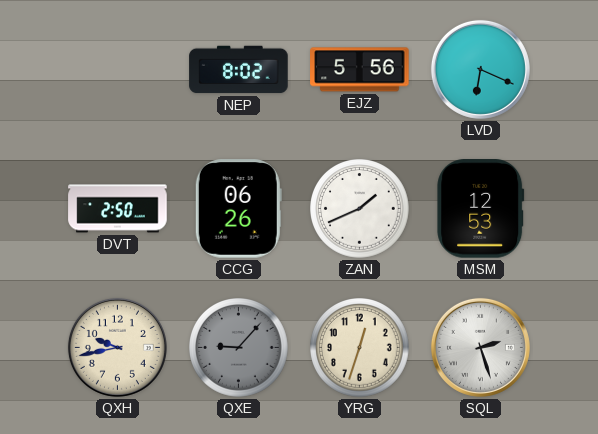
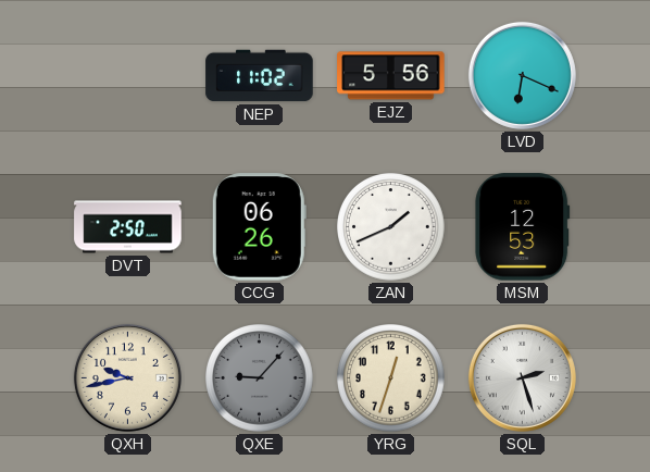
NEP: 8:02 -> 11:02
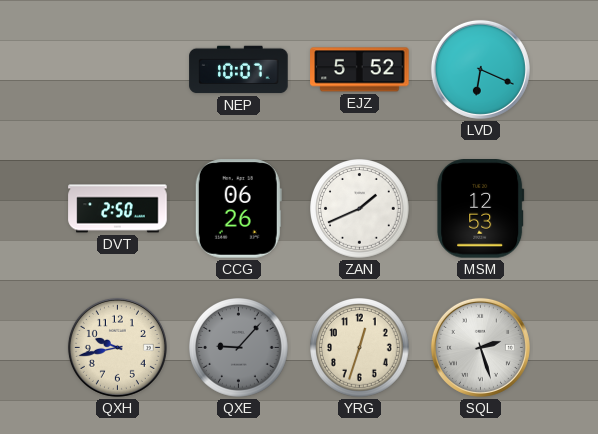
NEP: 11:02 -> 10:07
EJZ: 5:56 -> 5:52
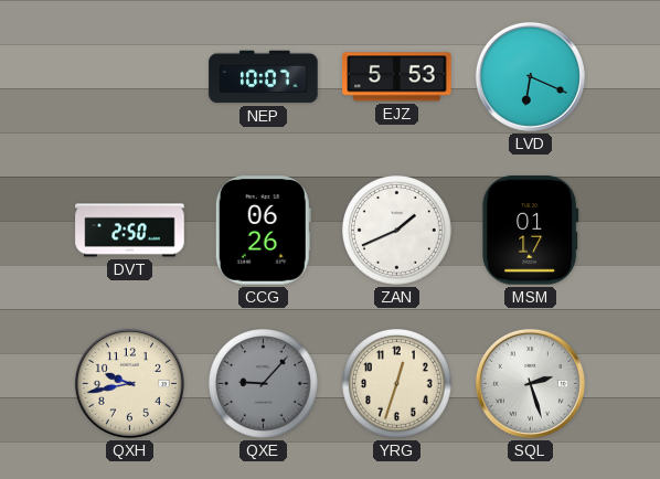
EJZ: 5:52 -> 5:53
MSM: 12:53 -> 01:17
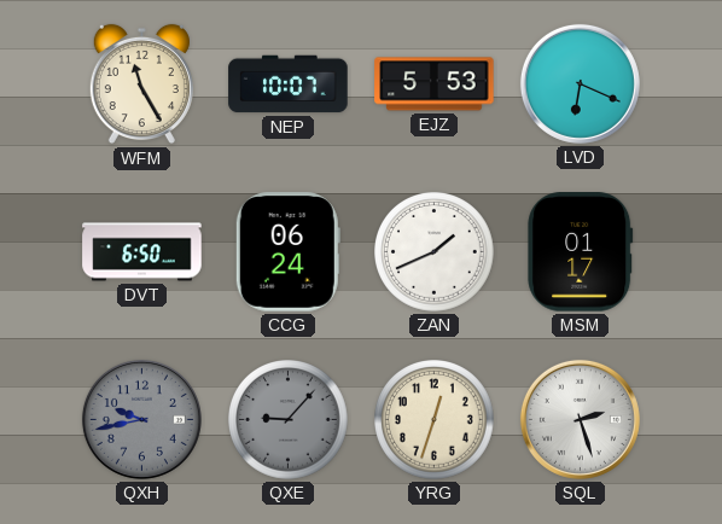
WFM: none -> 11:25
DVT: 2:50 -> 6:50
CCG: 06:26 -> 06:24
QXH dial: cream -> grey
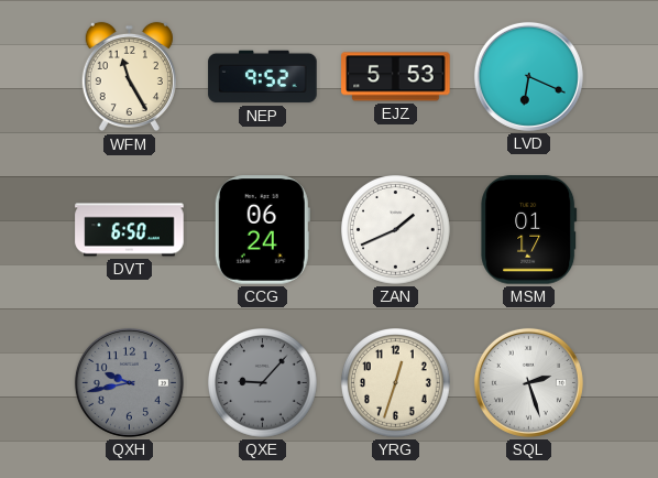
NEP: 10:07 -> 9:52
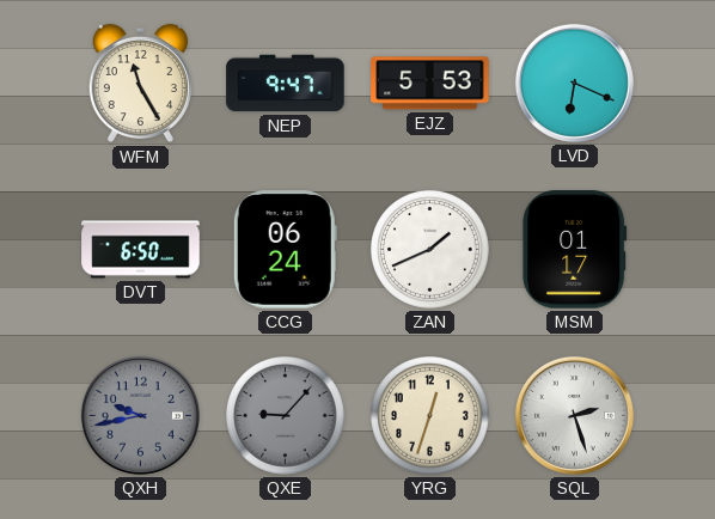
NEP: 9:52 -> 9:47
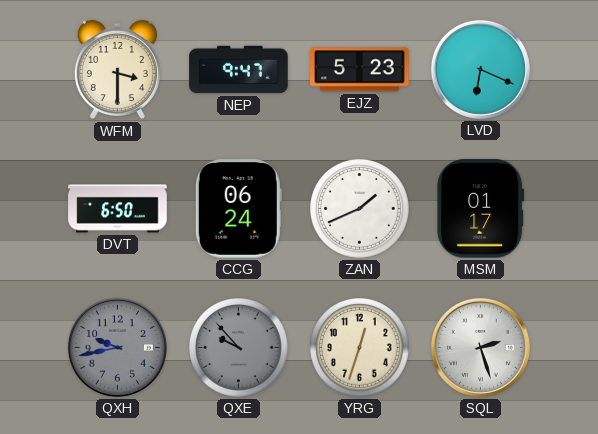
WFM: 11:25 -> 3:30
EJZ: 5:53 -> 5:23
QXE: 9:07 -> 9:53
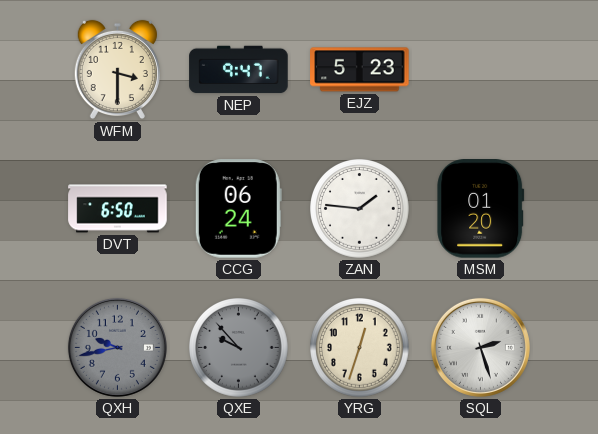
LVD: 6:19 -> none
ZAN: 1:41 -> 1:46
MSM: 01:17 -> 01:20
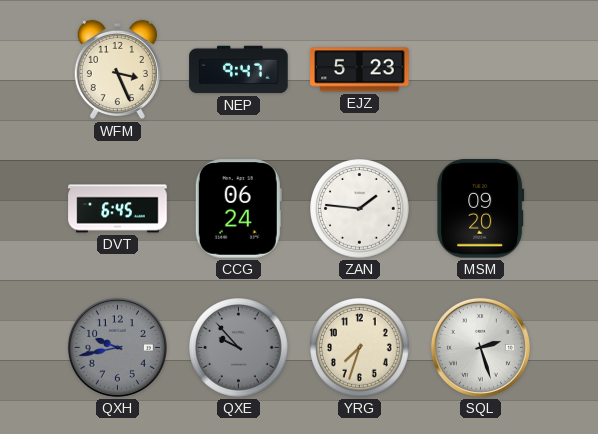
WFM: 3:30 -> 3:26
DVT: 6:50 -> 6:45
MSM: 01:20 -> 09:20
YRG: 12:33 -> 7:33
